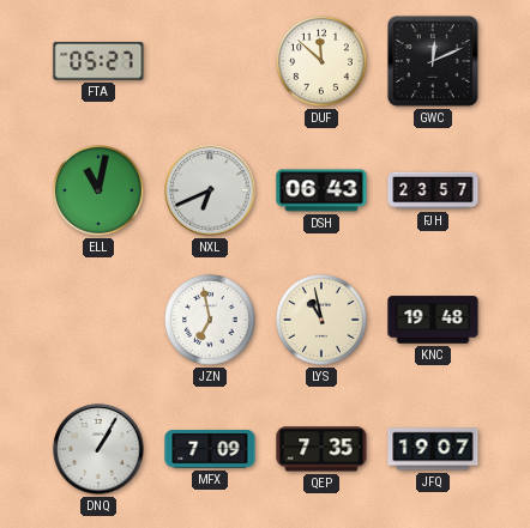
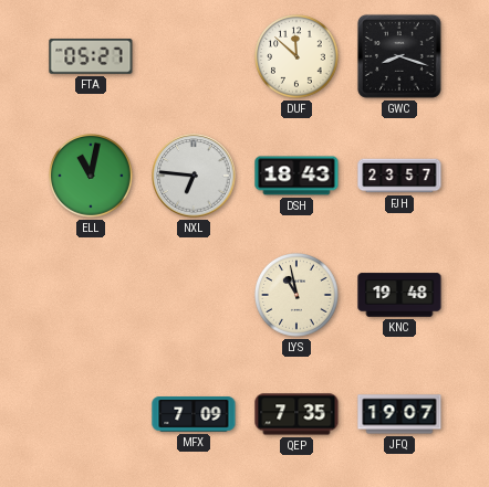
GWC: 12:11 -> 8:18
NXL: 6:41 -> 6:46
DSH: 06:43 -> 18:43
JZN: 6:58 -> none
DNQ: 1:05 -> none
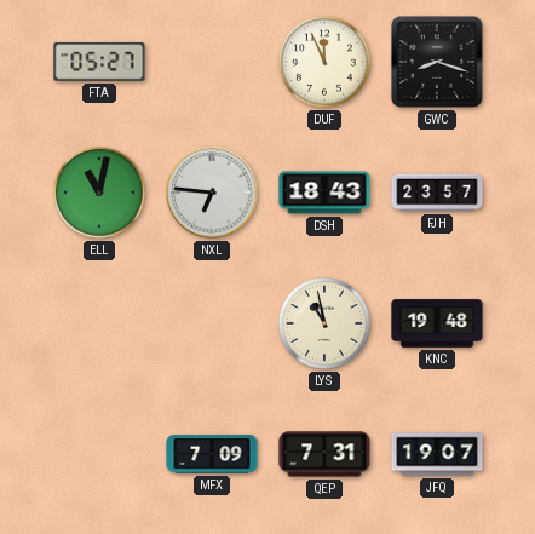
DUF: 11:52 -> 11:56
QEP: 7:35 -> 7:31
